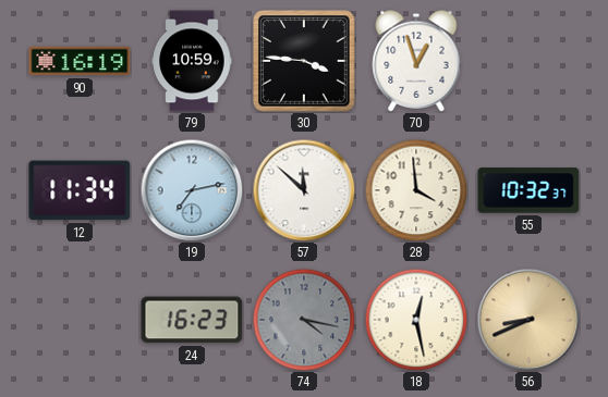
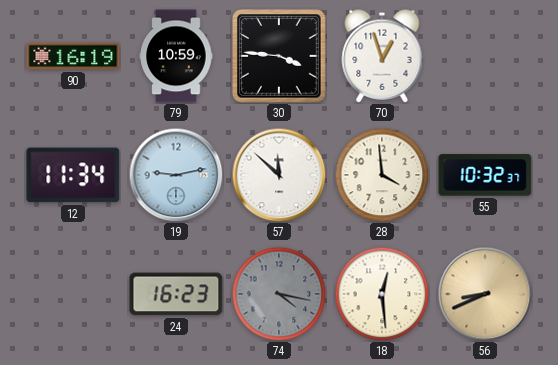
19: 7:13 -> 9:13
18: 12:28 -> 12:29
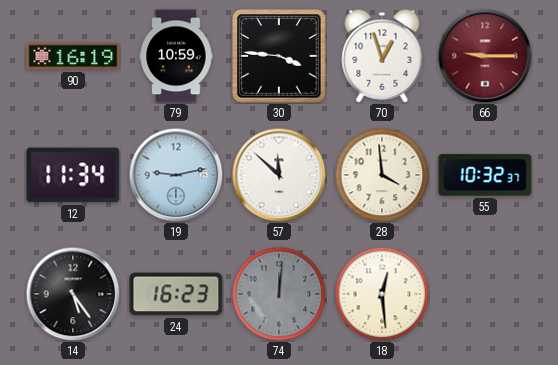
66: none -> 9:15
14: none -> 5:24
74: 4:17 -> 12:01
56: 8:41 -> none
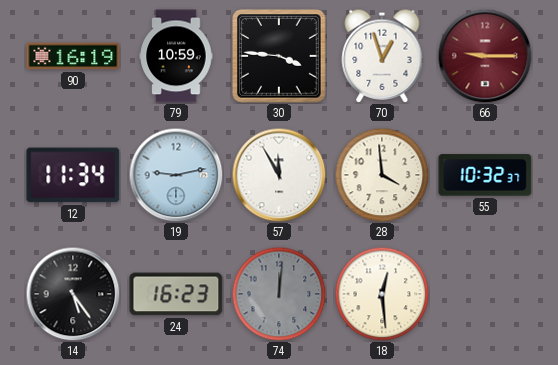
57: 11:52 -> 11:55
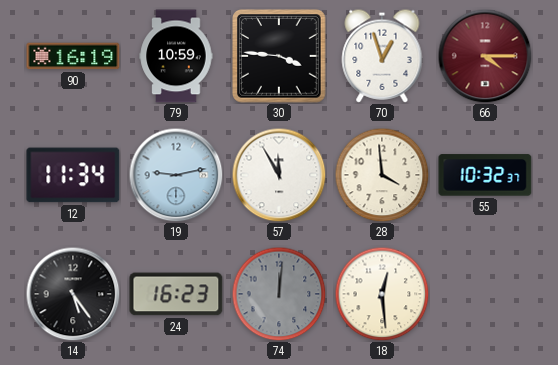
66: 9:15 -> 4:15
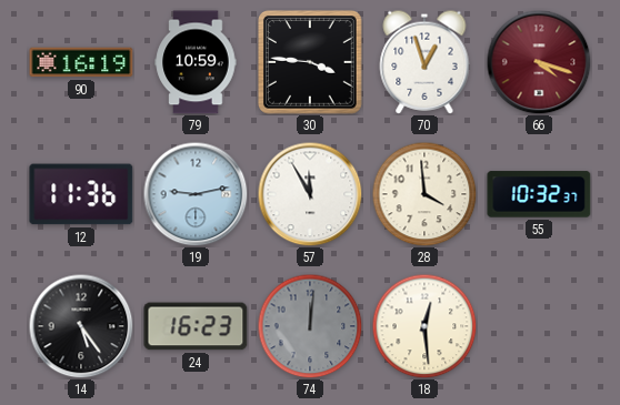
66: 4:15 -> 4:18
12: 11:34 -> 11:36
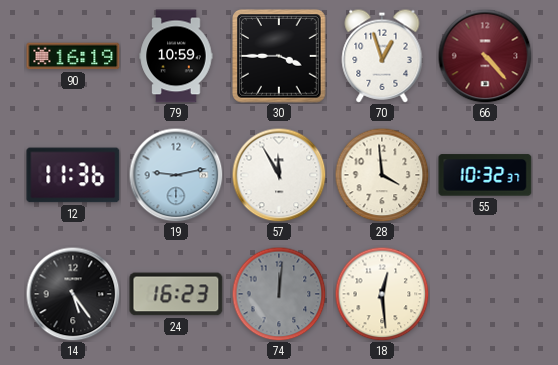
30: 3:46 -> 3:45
66: 4:18 -> 4:23
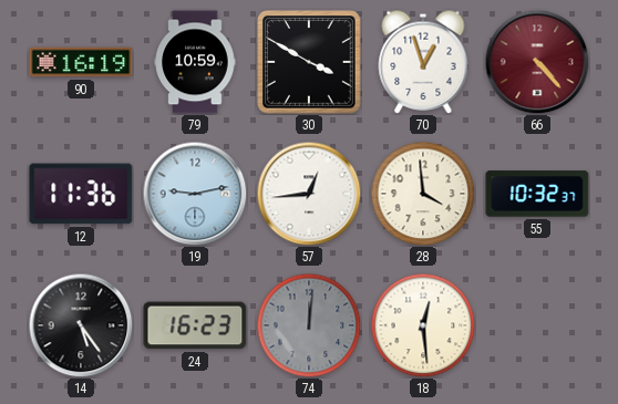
30: 3:45 -> 3:50
57: 11:55 -> 12:44
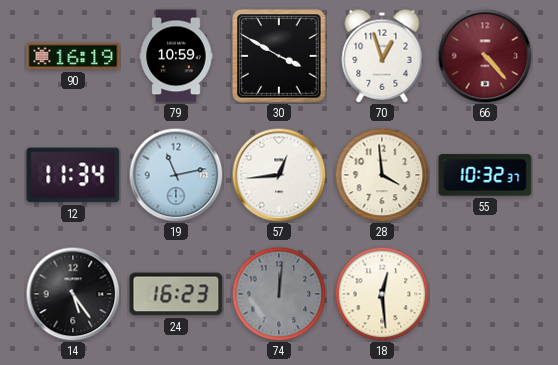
12: 11:36 -> 11:34
19: 9:13 -> 11:13
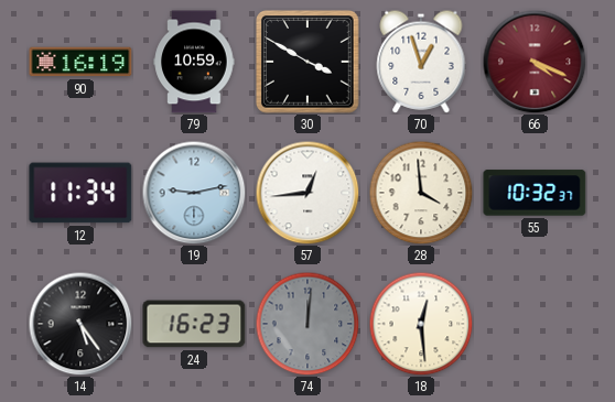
66: 4:23 -> 4:19
19: 11:13 -> 9:13
